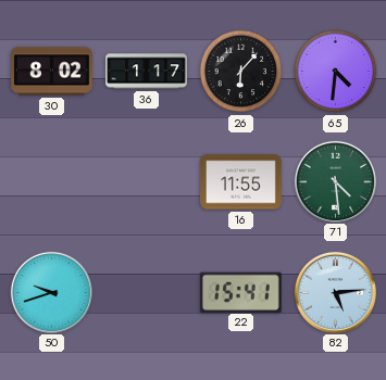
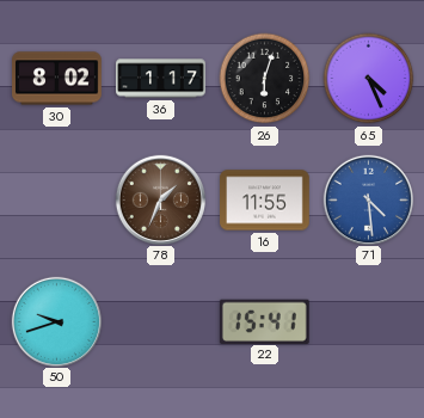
26: 6:07 -> 6:03
65: 4:31 -> 4:26
78: none -> 1:34
71 dial: green -> blue
82: 5:14 -> none
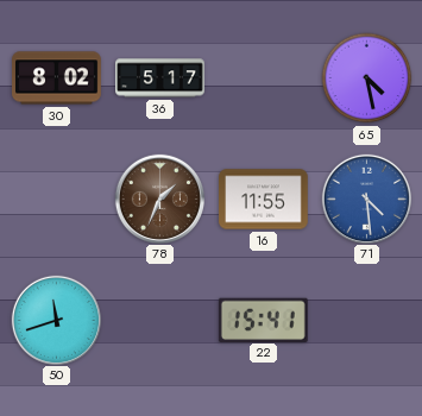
36: 1:17 -> 5:17
26: 6:03 -> none
65: 4:26 -> 4:28
50: 9:42 -> 11:42
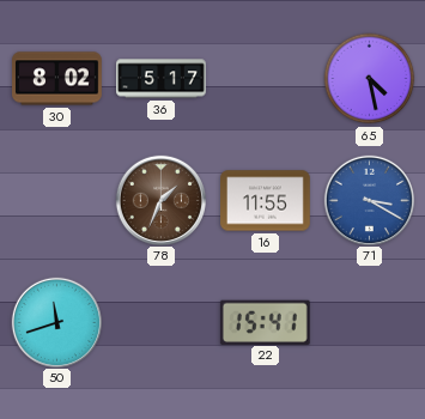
71: 4:29 -> 3:20
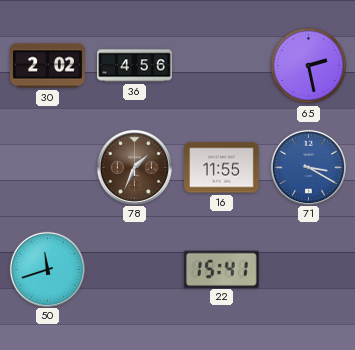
30: 8:02 -> 2:02
36: 5:17 -> 4:56
65: 4:28 -> 2:28
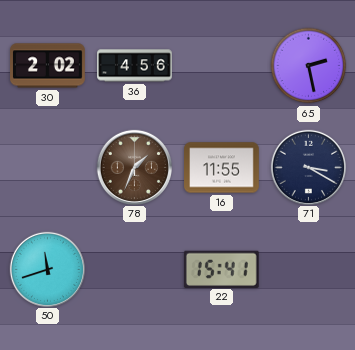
71 dial: blue -> navy
